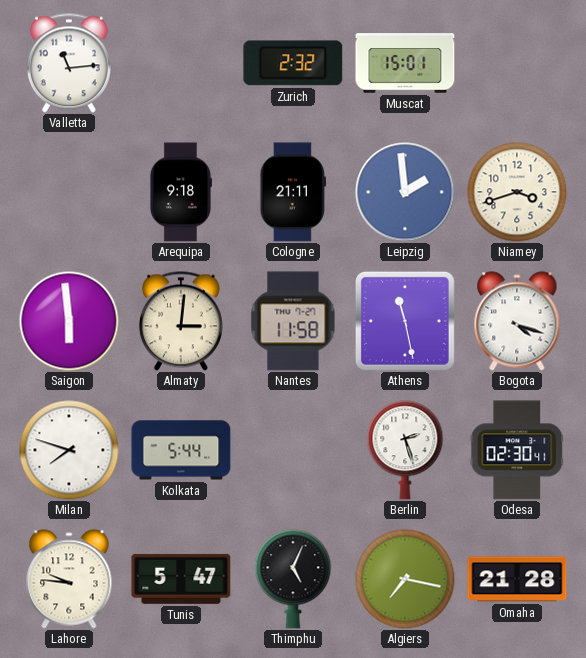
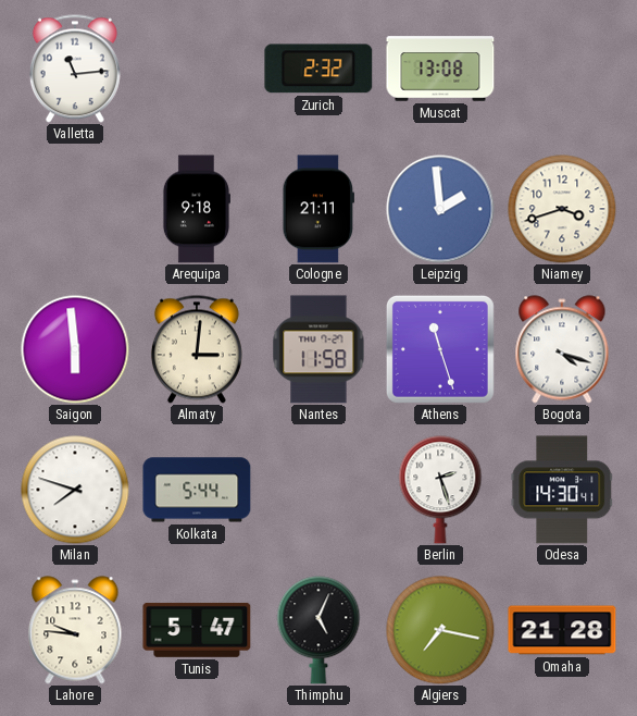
Muscat: 15:01 -> 13:08
Athens: 11:28 -> 11:27
Odesa: 02:30 -> 14:30
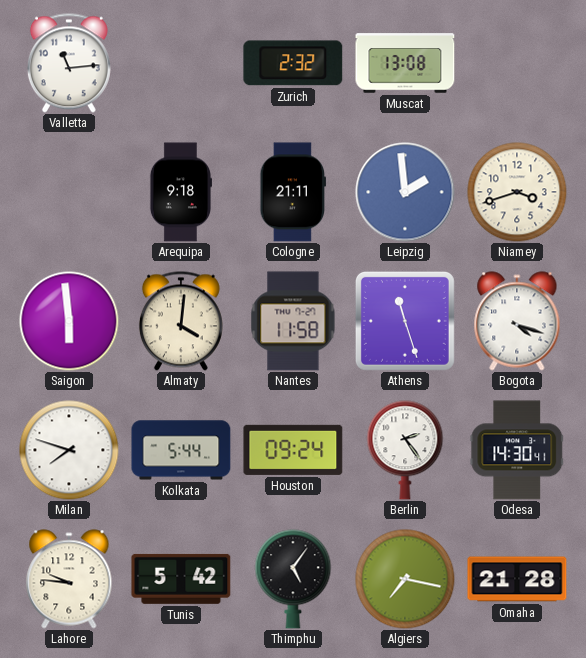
Almaty: 3:01 -> 4:01
Houston: none -> 09:24
Berlin: 2:27 -> 2:24
Tunis: 5:47 -> 5:42
Thimphu: 5:04 -> 5:06
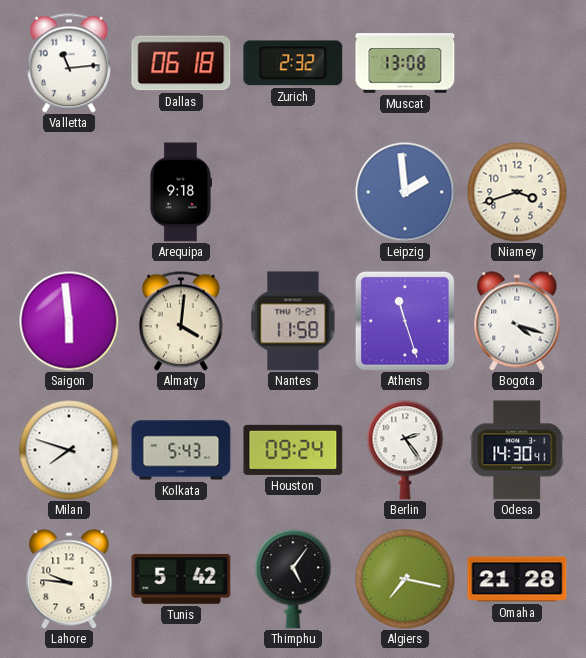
Dallas: none -> 06:18
Cologne: 21:11 -> none
Kolkata: 5:44 -> 5:43
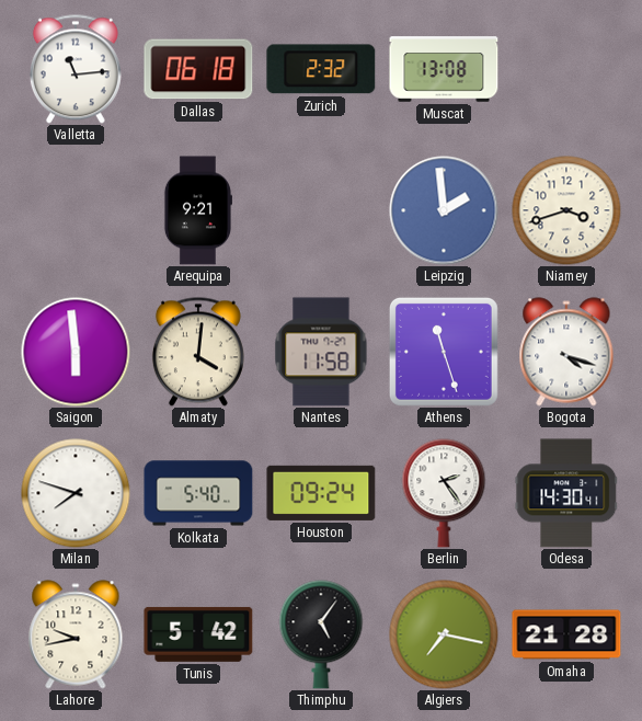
Arequipa: 9:18 -> 9:21
Kolkata: 5:43 -> 5:40
Lahore: 9:46 -> 9:43
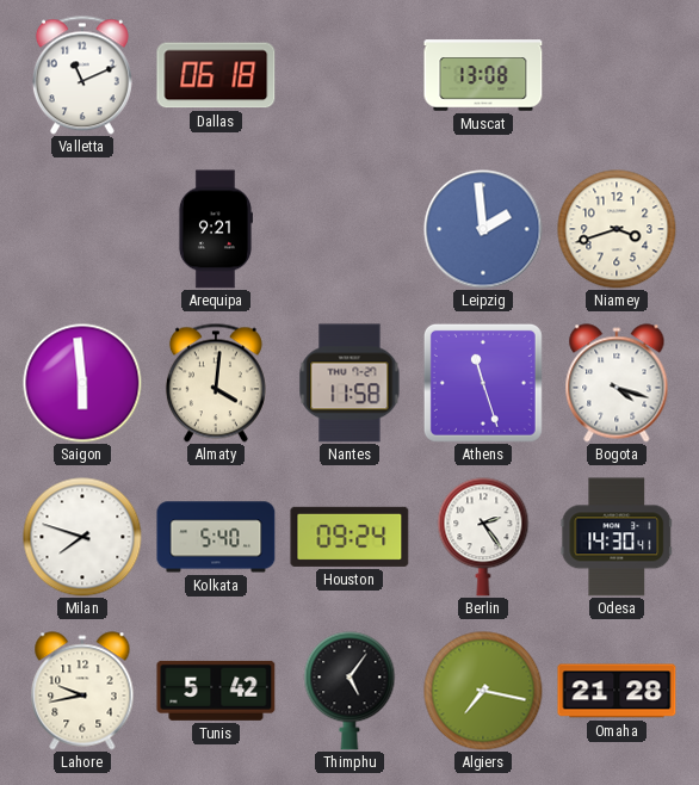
Valletta: 11:14 -> 11:11
Zurich: 2:32 -> none
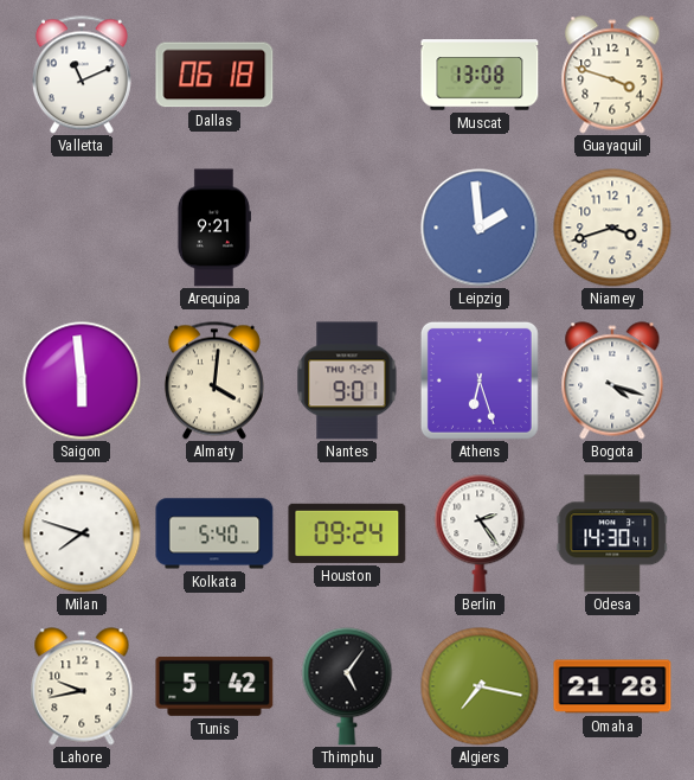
Guayaquil: none -> 3:48
Nantes: 11:58 -> 9:01
Athens: 11:27 -> 6:27
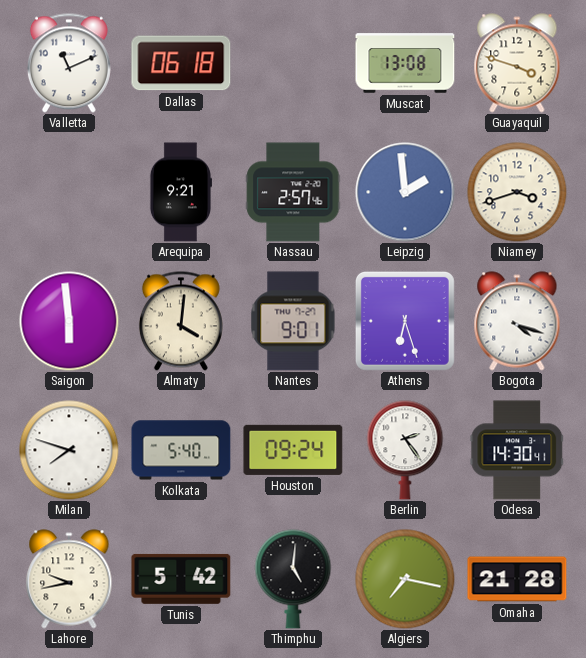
Nassau: none -> 2:57
Thimphu: 5:06 -> 5:01
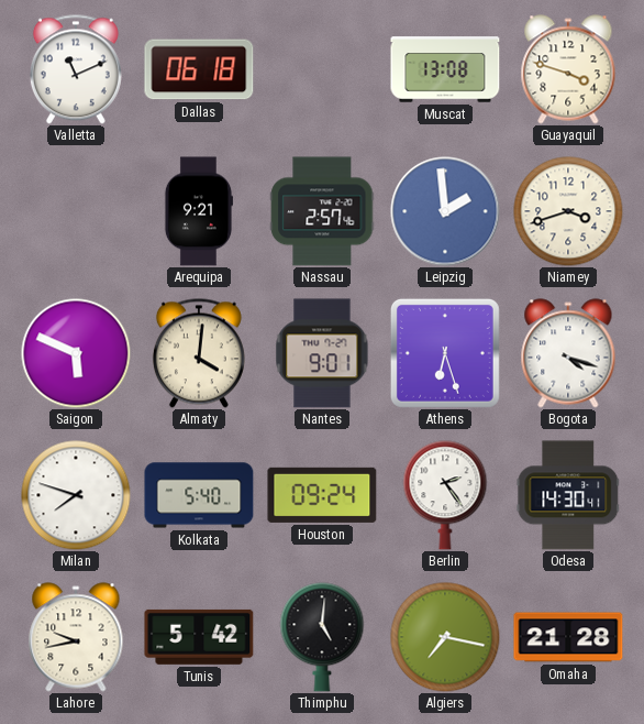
Saigon: 5:59 -> 5:49
